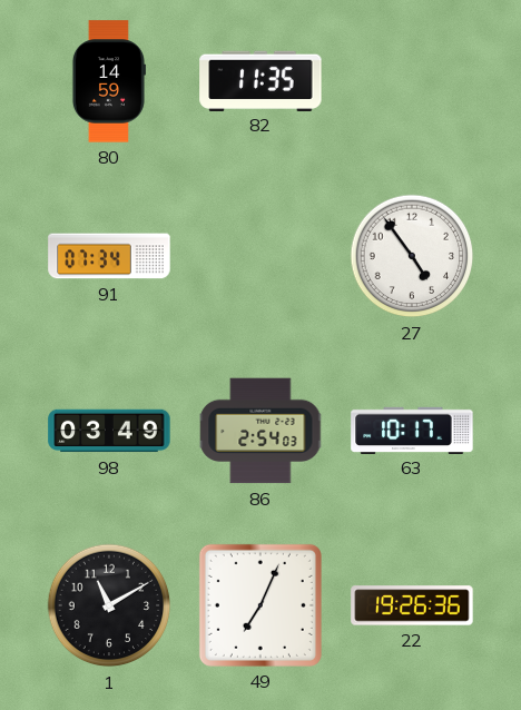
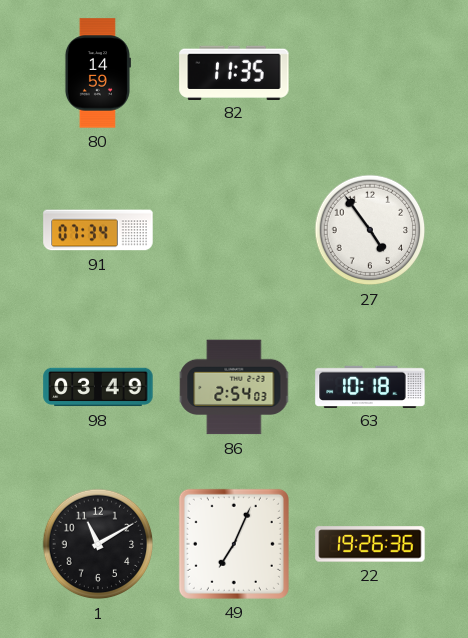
63: 10:17 -> 10:18
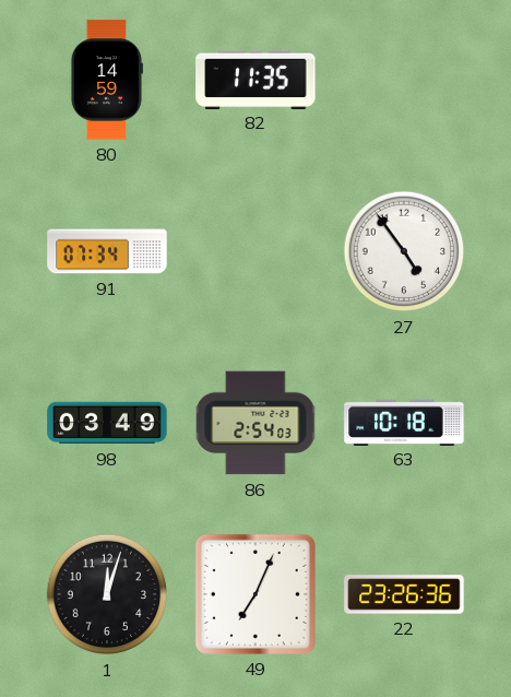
1: 11:10 -> 12:03
22: 19:26 -> 23:26
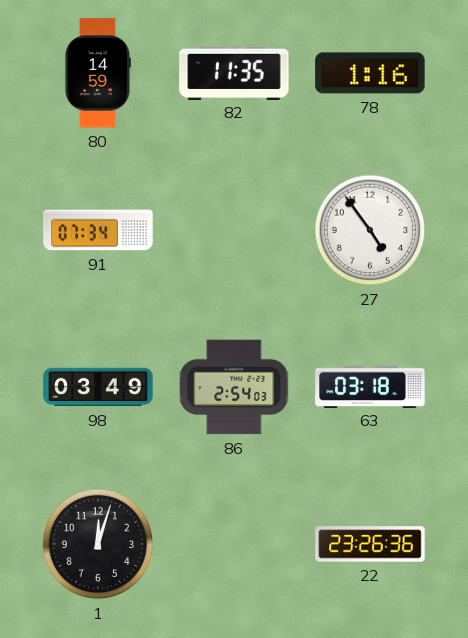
78: none -> 1:16
63: 10:18 -> 03:18
49: 7:04 -> none
